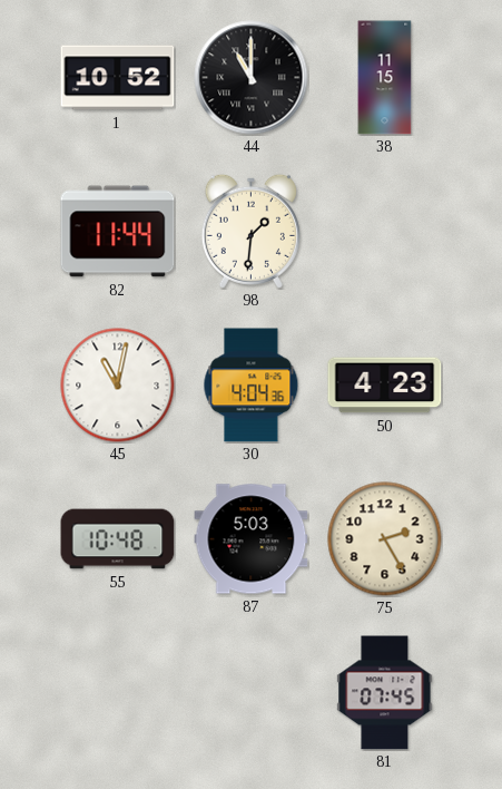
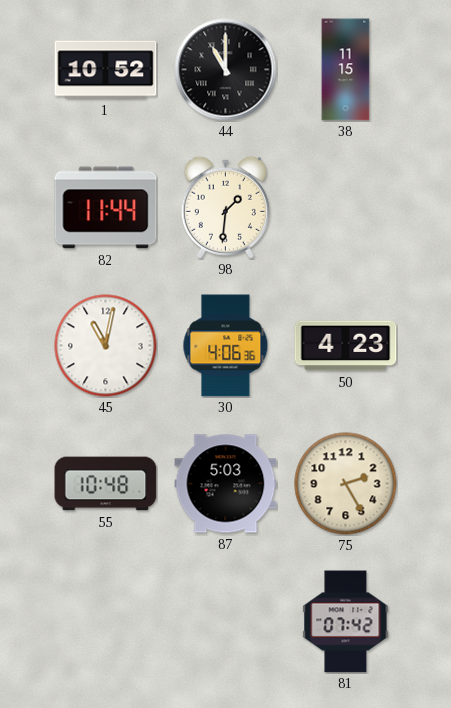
30: 4:04 -> 4:06
81: 07:45 -> 07:42
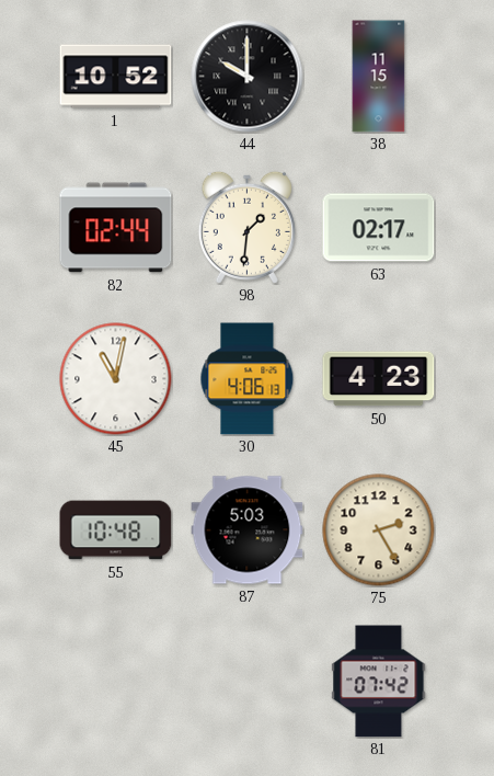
44: 11:00 -> 10:00
82: 11:44 -> 02:44
63: none -> 02:17
30: 4:06:36 -> 4:06:13
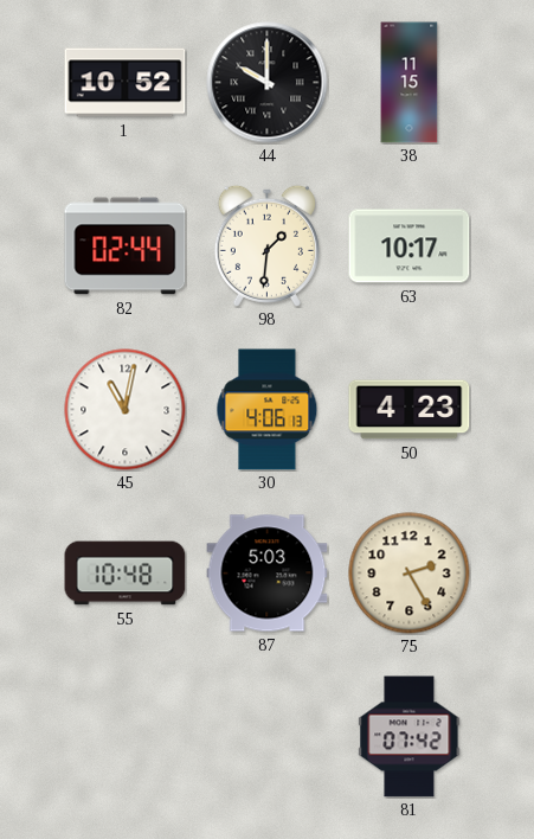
63: 02:17 -> 10:17
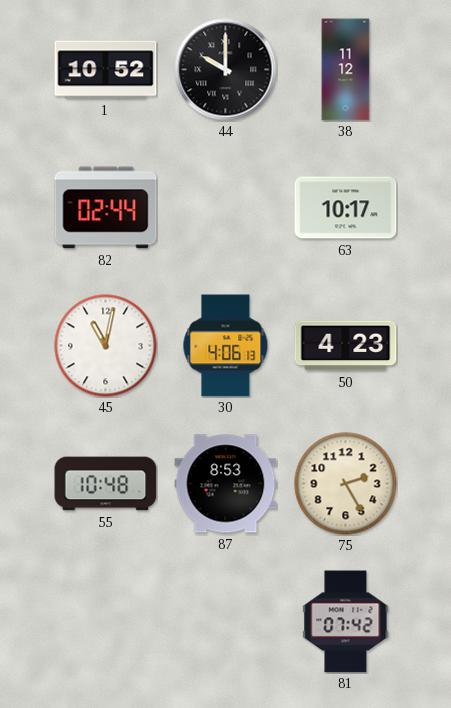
38: 11:15 -> 11:12
98: 1:31 -> none
87: 5:03 -> 8:53
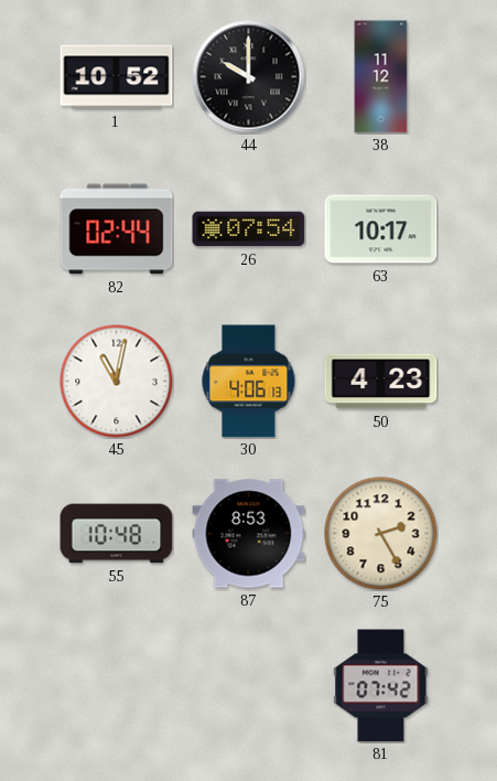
26: none -> 07:54
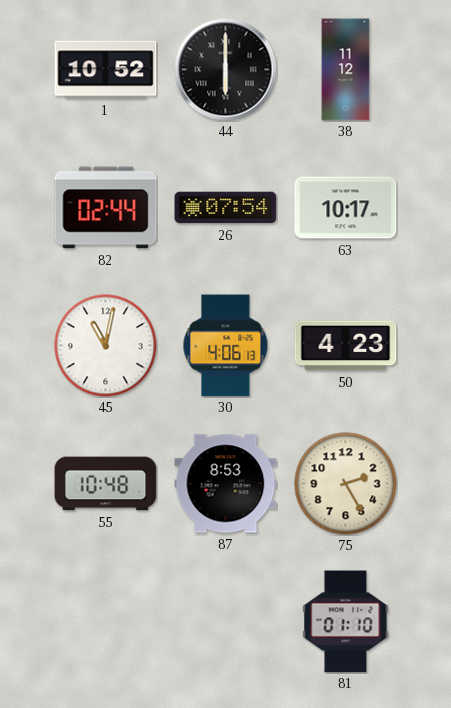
44: 10:00 -> 6:00
81: 07:42 -> 01:10
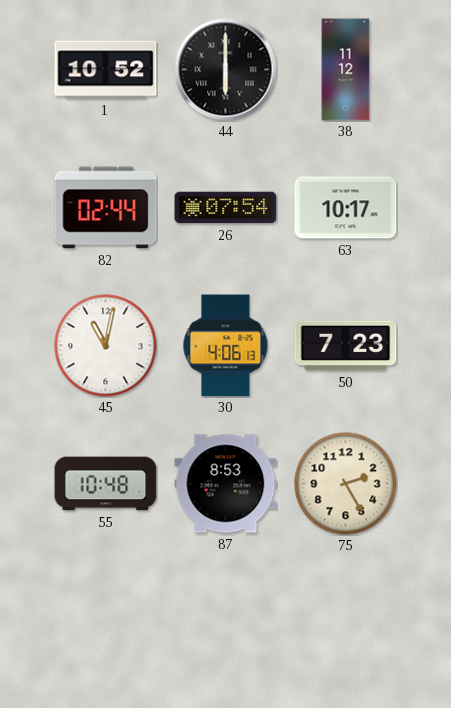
50: 4:23 -> 7:23
81: 01:10 -> none
